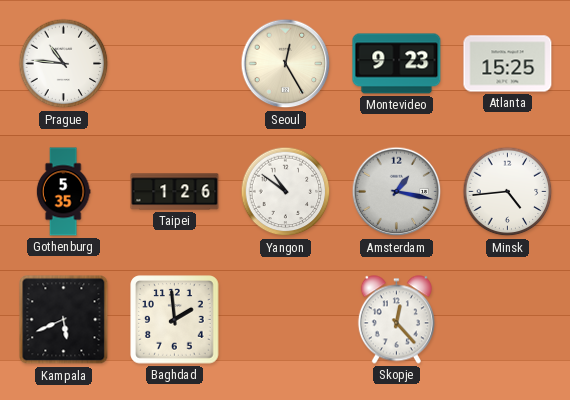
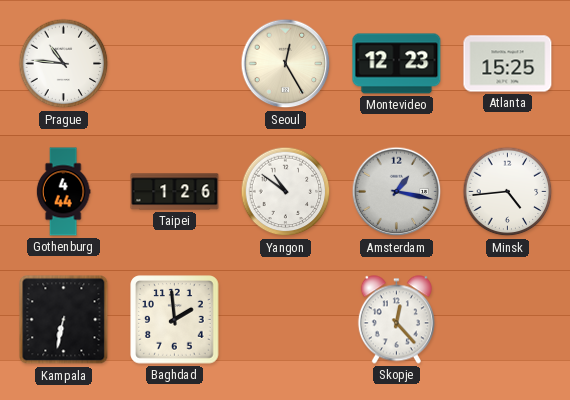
Montevideo: 9:23 -> 12:23
Gothenburg: 5:35 -> 4:44
Kampala: 5:41 -> 6:32
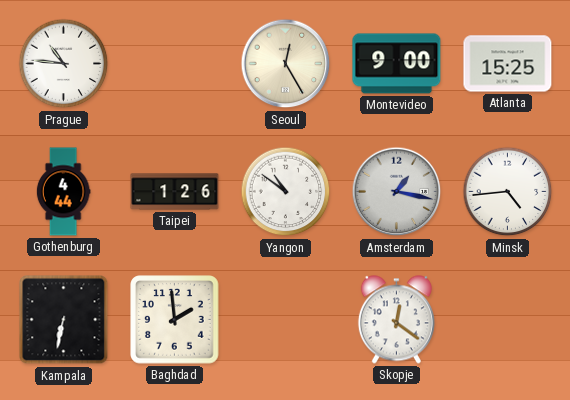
Montevideo: 12:23 -> 9:00
Skopje: 12:23 -> 12:21
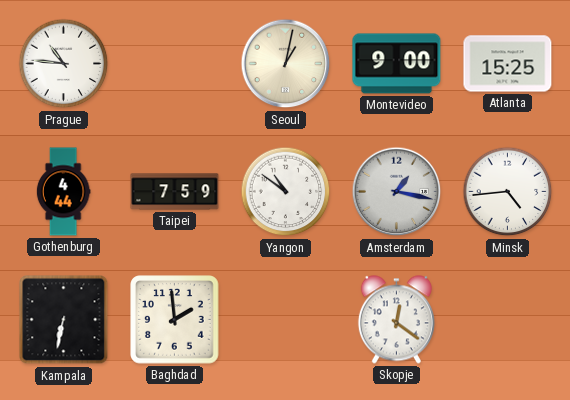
Seoul: 12:25 -> 1:02
Taipei: 1:26 -> 7:59
